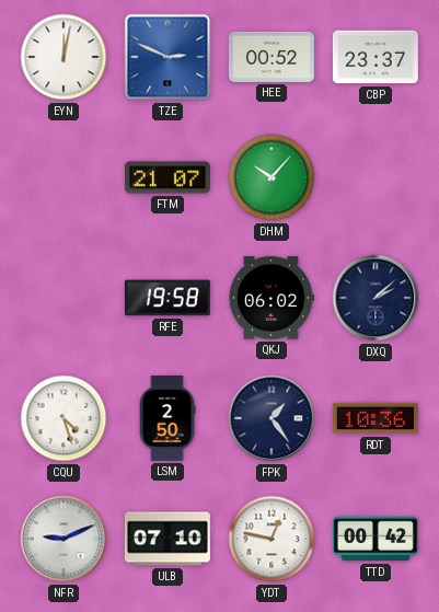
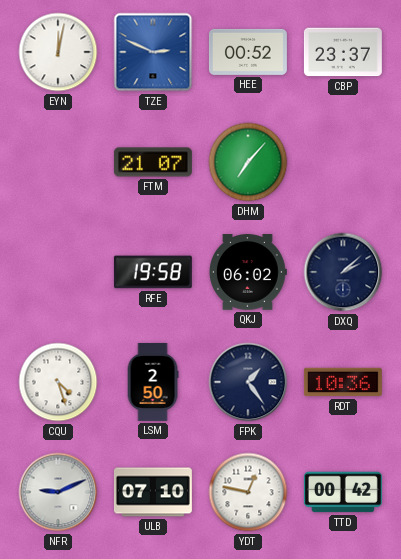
DHM: 10:07 -> 7:07
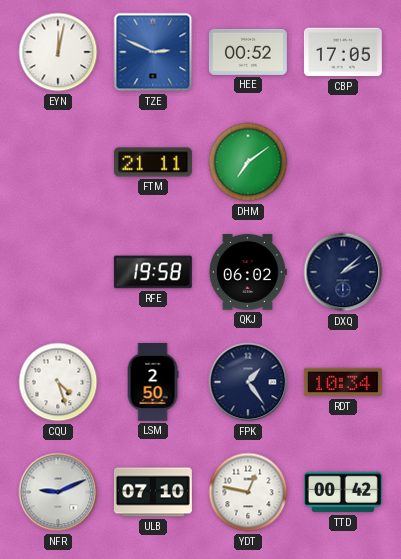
CBP: 23:37 -> 17:05
FTM: 21:07 -> 21:11
DHM: 7:07 -> 7:09
RDT: 10:36 -> 10:34
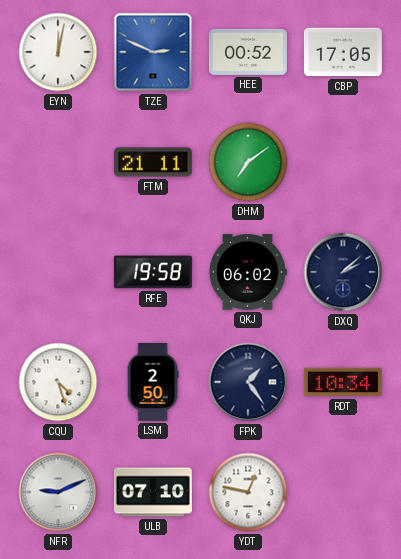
TTD: 00:42 -> none
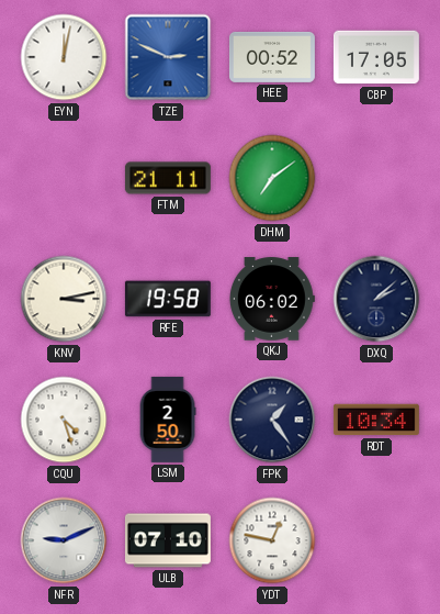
KNV: none -> 3:13
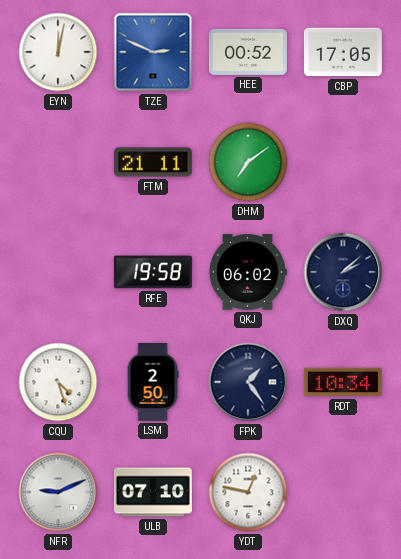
KNV: 3:13 -> none
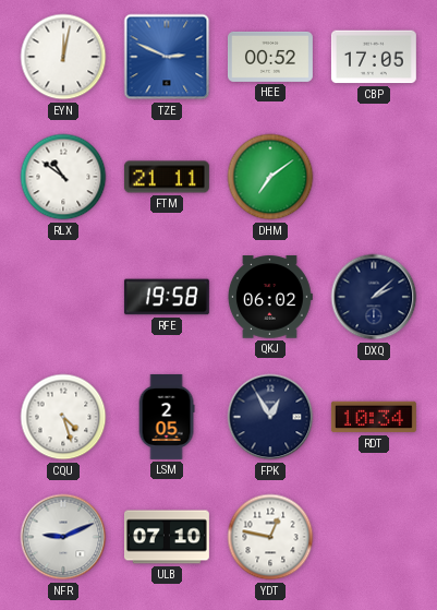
RLX: none -> 10:51
LSM: 2:50 -> 2:05
FPK: 1:24 -> 12:55
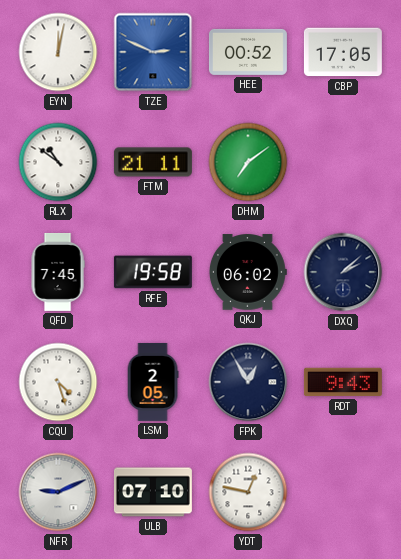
QFD: none -> 7:45
RDT: 10:34 -> 9:43
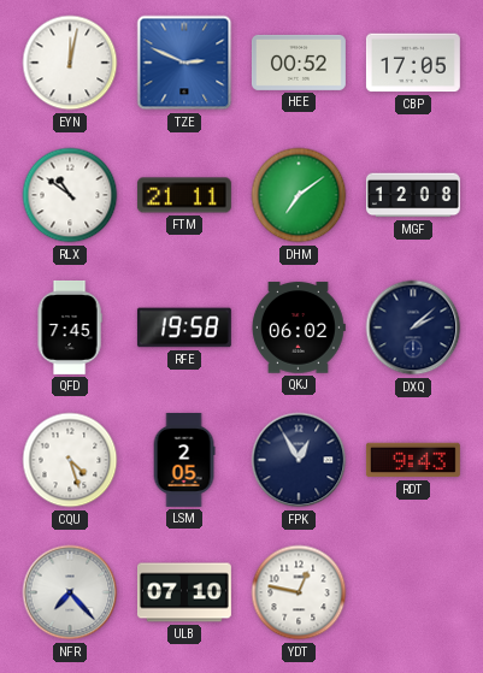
MGF: none -> 12:08
NFR: 9:11 -> 7:23
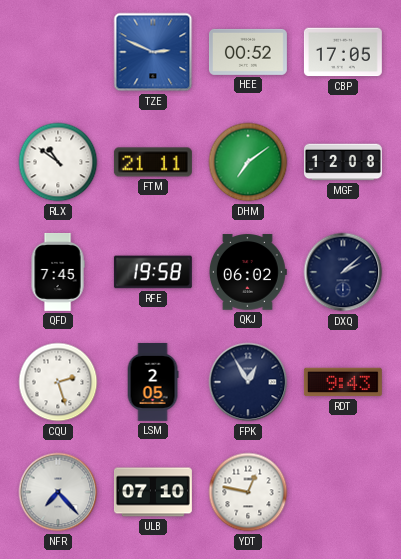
EYN: 12:02 -> none
CQU: 4:27 -> 2:27
